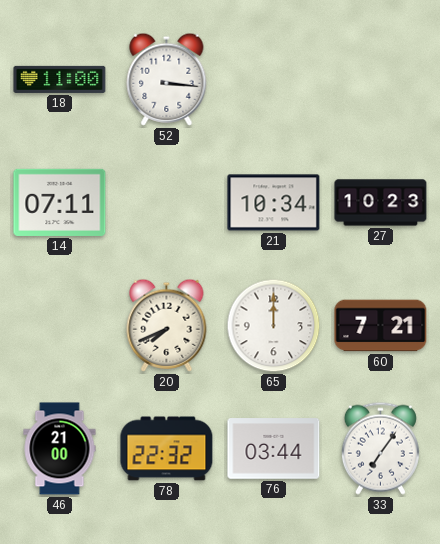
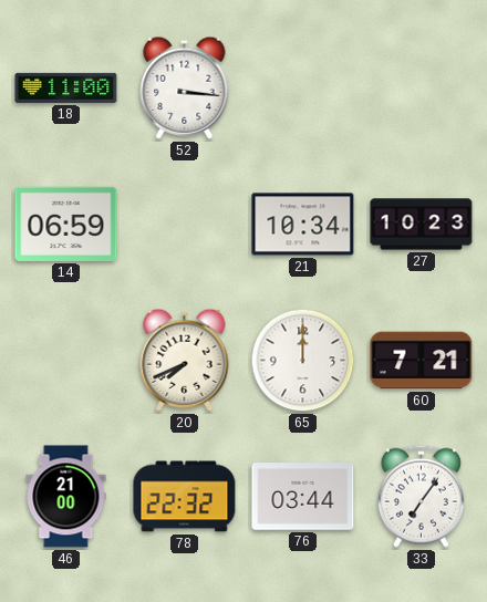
14: 07:11 -> 06:59
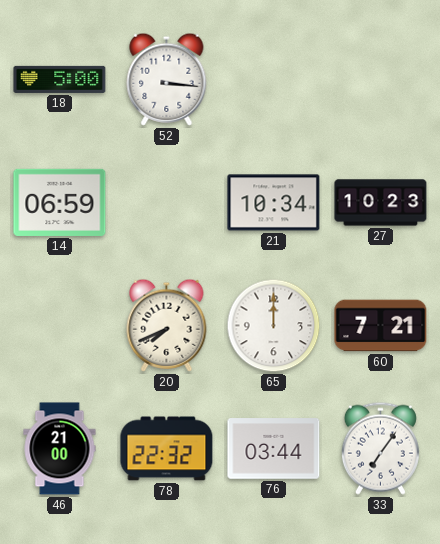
18: 11:00 -> 5:00
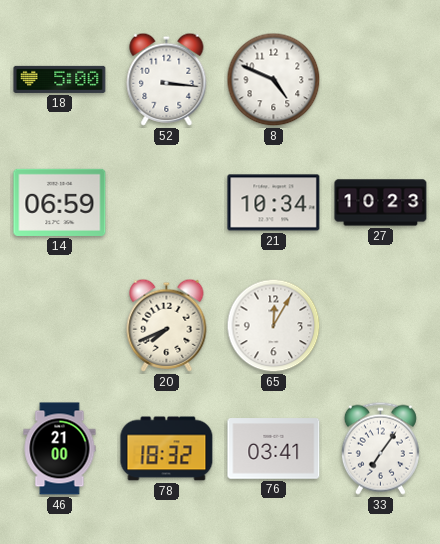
8: none -> 4:49
65: 12:00 -> 12:05
60: 7:21 -> none
78: 22:32 -> 18:32
76: 03:44 -> 03:41
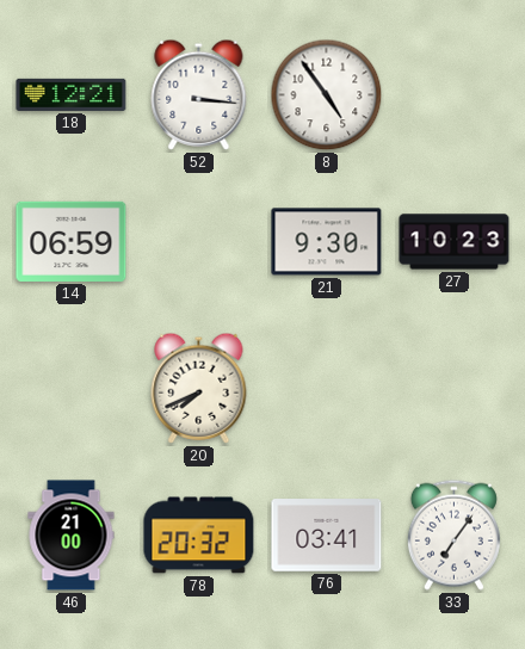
18: 5:00 -> 12:21
8: 4:49 -> 4:54
21: 10:34 -> 9:30
65: 12:05 -> none
78: 18:32 -> 20:32
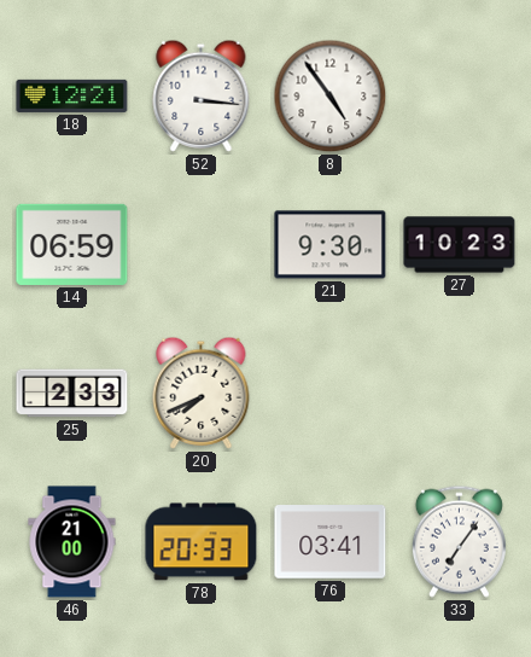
25: none -> 2:33
78: 20:32 -> 20:33
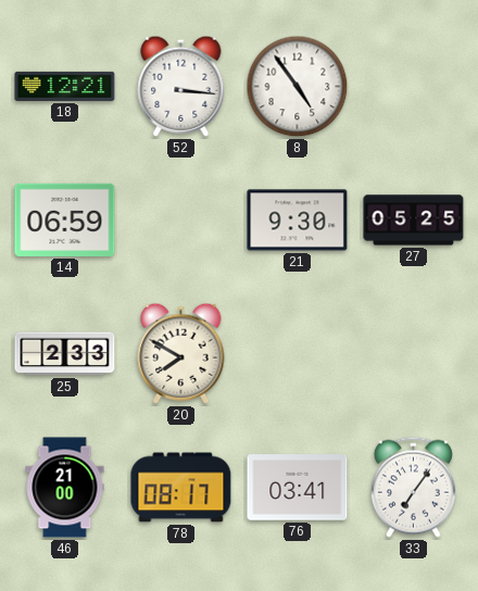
27: 10:23 -> 05:25
20: 7:41 -> 7:50
78: 20:33 -> 08:17
